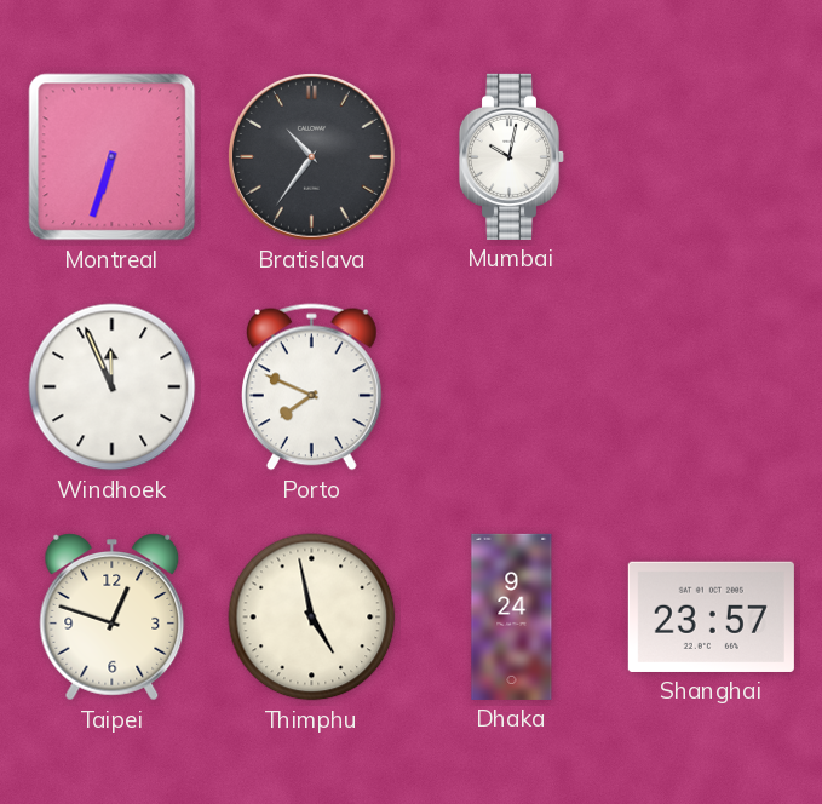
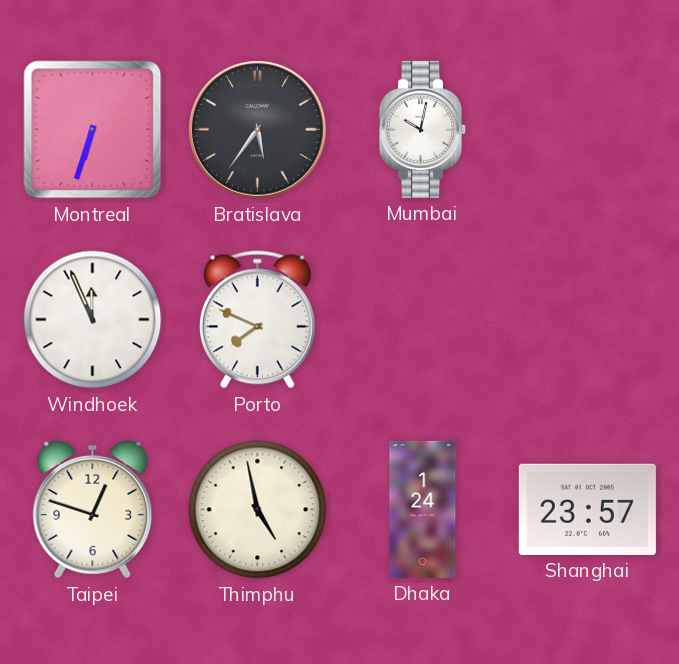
Bratislava: 10:36 -> 5:36
Dhaka: 9:24 -> 1:24
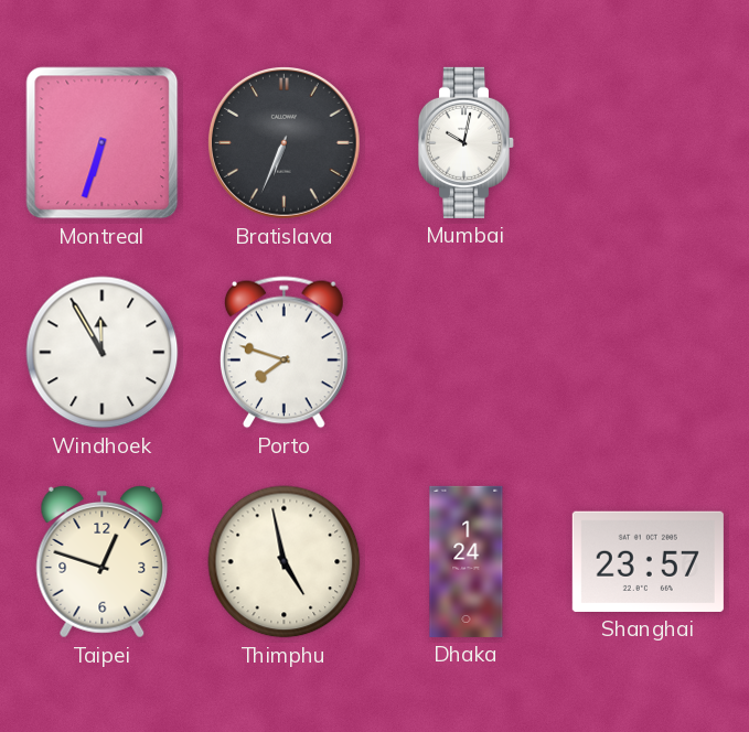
Bratislava: 5:36 -> 6:34
Windhoek: 11:56 -> 11:55
Porto: 7:49 -> 7:48
